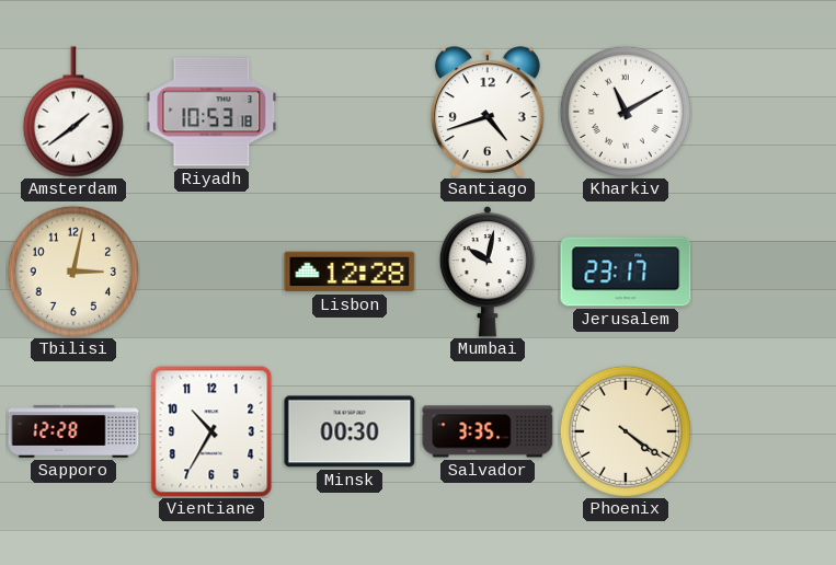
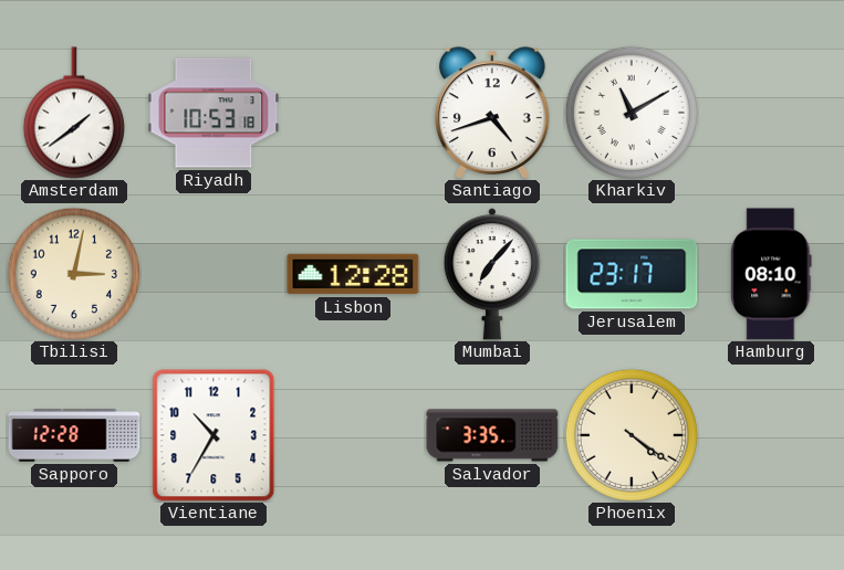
Mumbai: 10:02 -> 7:07
Hamburg: none -> 08:10
Minsk: 00:30 -> none
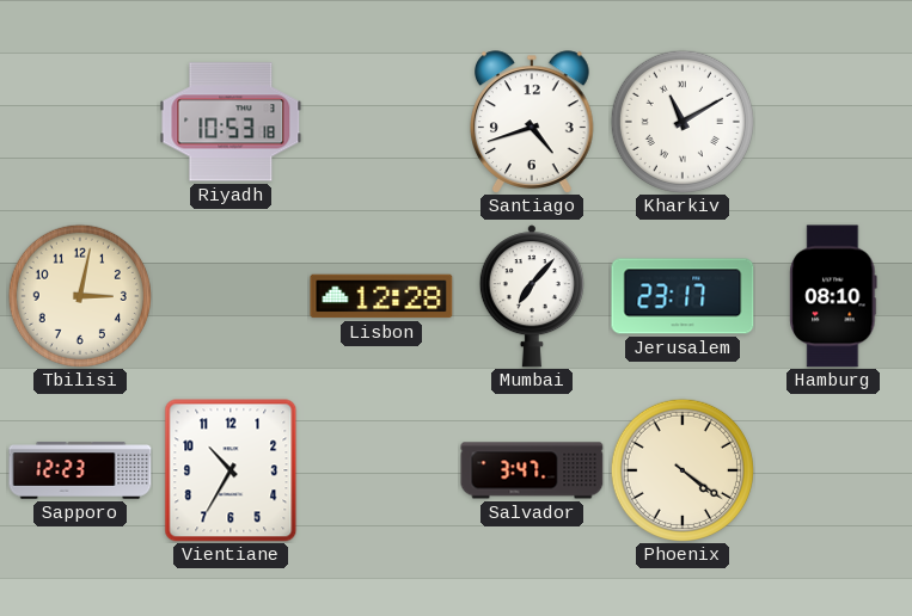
Amsterdam: 1:39 -> none
Sapporo: 12:28 -> 12:23
Salvador: 3:35 -> 3:47
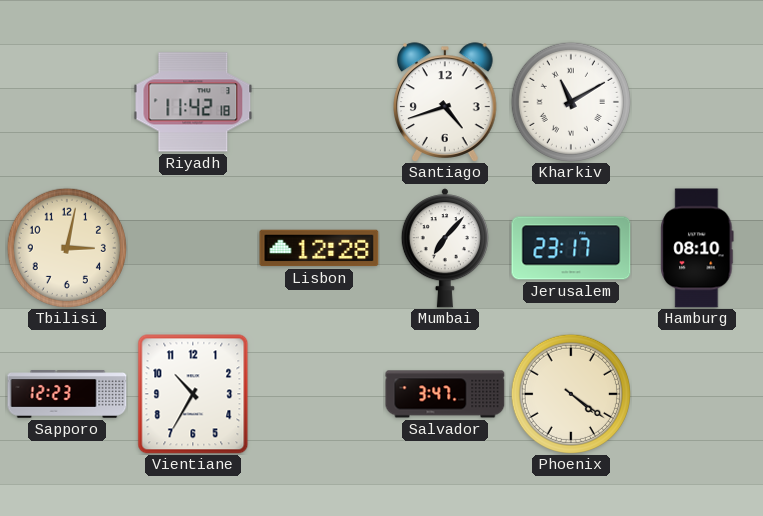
Riyadh: 10:53 -> 11:42
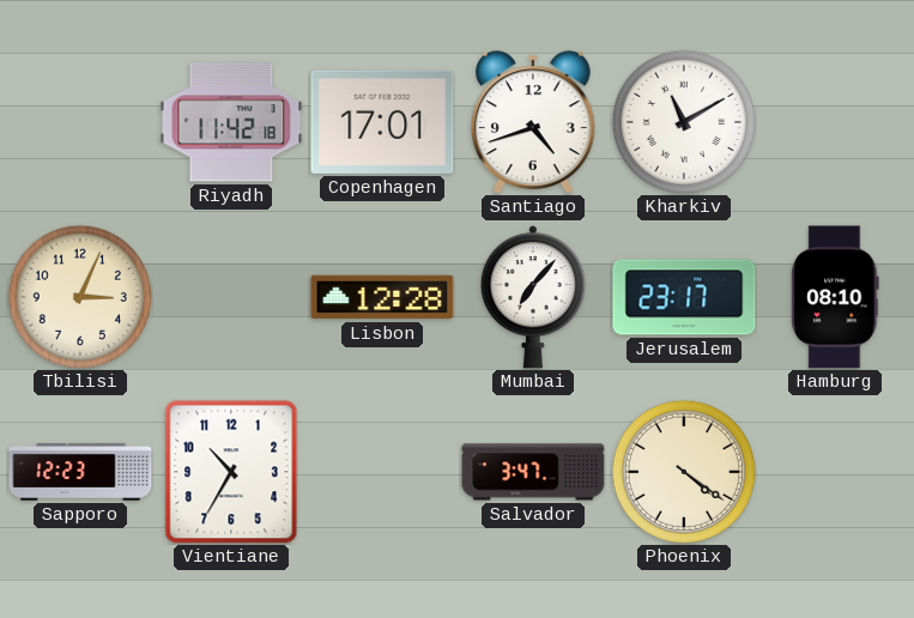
Copenhagen: none -> 17:01
Tbilisi: 3:02 -> 3:04
